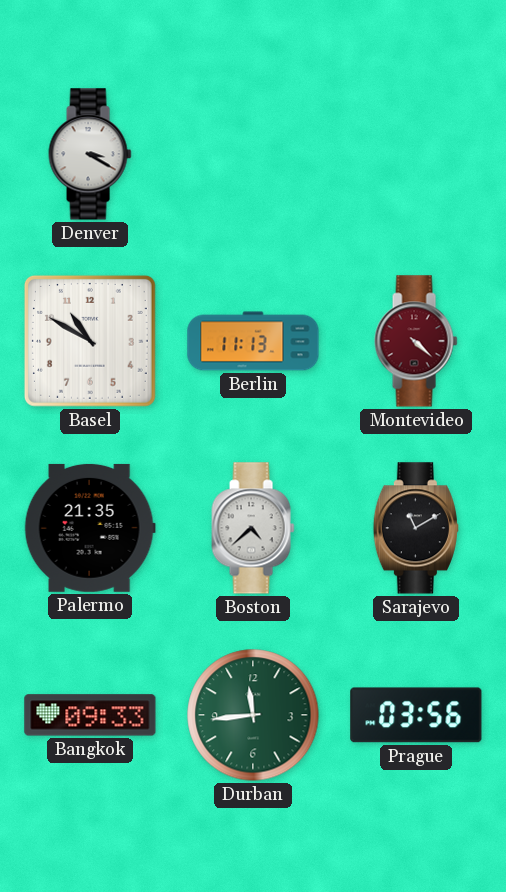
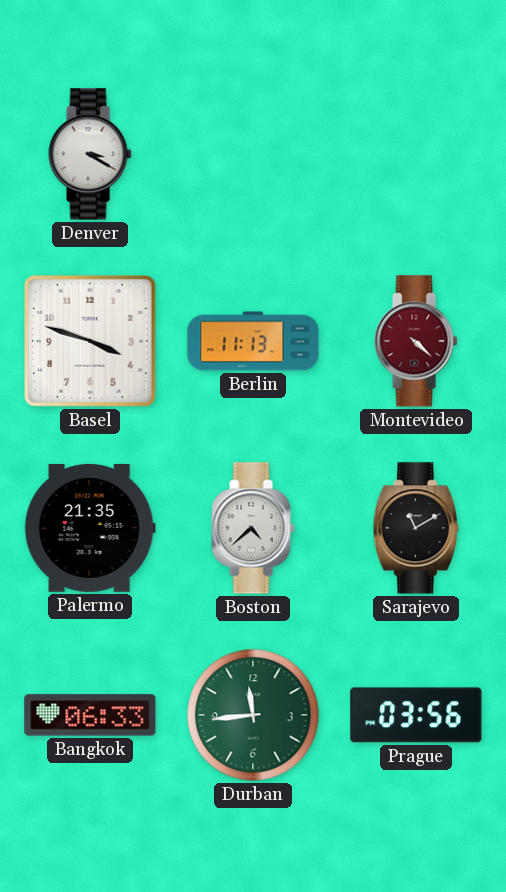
Basel: 10:50 -> 3:48
Bangkok: 09:33 -> 06:33
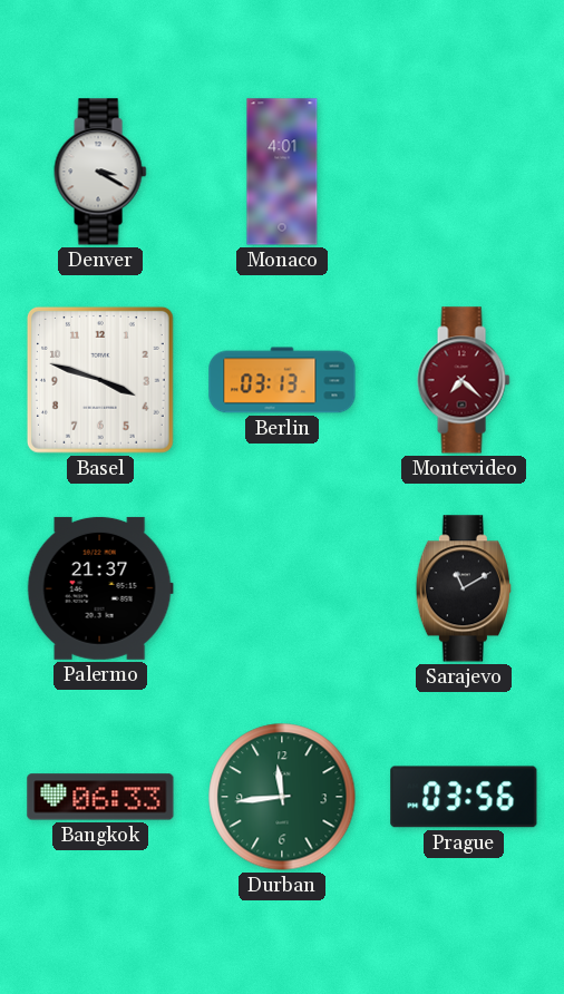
Monaco: none -> 4:01
Berlin: 11:13 -> 03:13
Montevideo: 4:22 -> 7:22
Palermo: 21:35 -> 21:37
Boston: 4:38 -> none
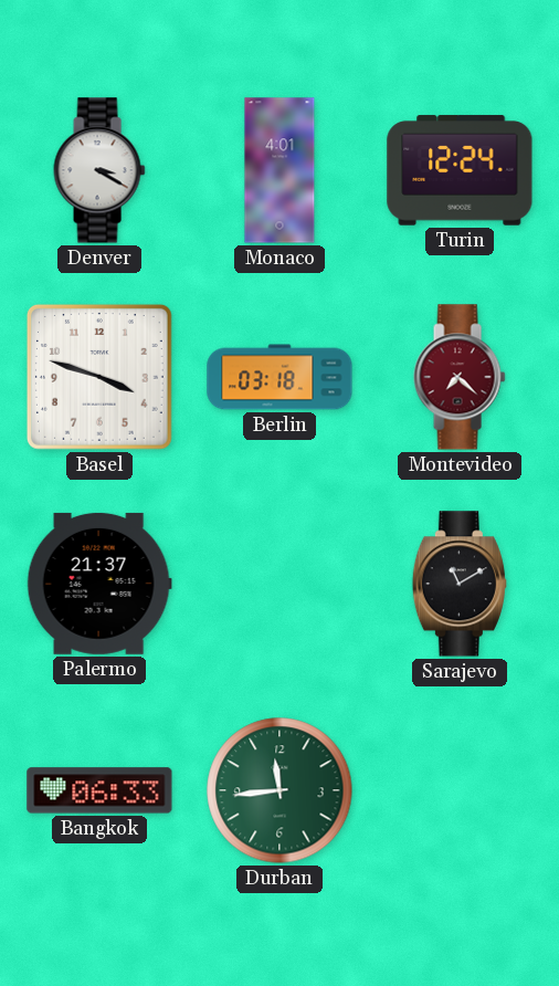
Turin: none -> 12:24
Berlin: 03:13 -> 03:18
Prague: 03:56 -> none
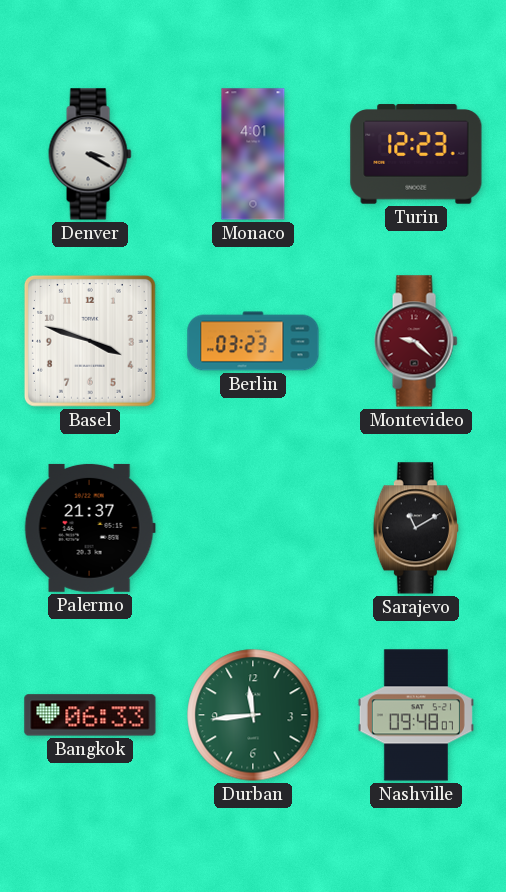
Turin: 12:24 -> 12:23
Berlin: 03:18 -> 03:23
Montevideo: 7:22 -> 9:22
Nashville: none -> 09:48
